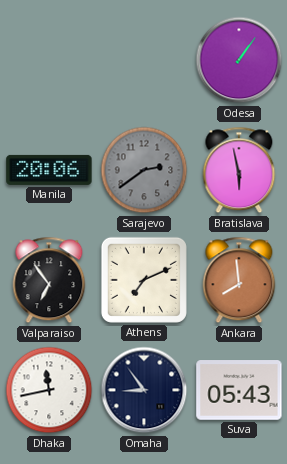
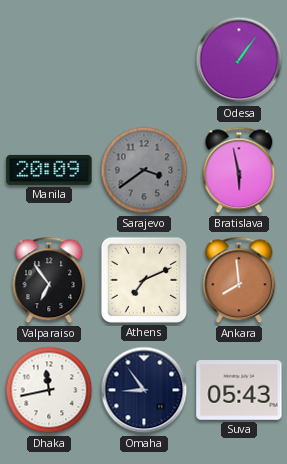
Manila: 20:06 -> 20:09
Sarajevo: 2:39 -> 3:39
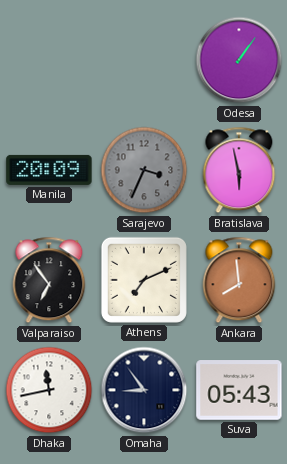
Sarajevo: 3:39 -> 3:34
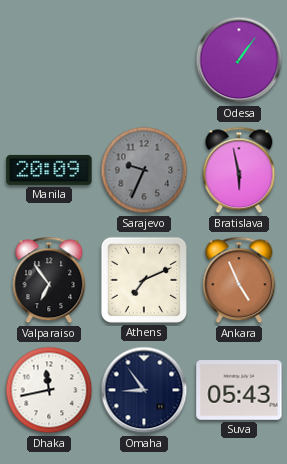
Sarajevo: 3:34 -> 9:34
Ankara: 7:59 -> 4:56
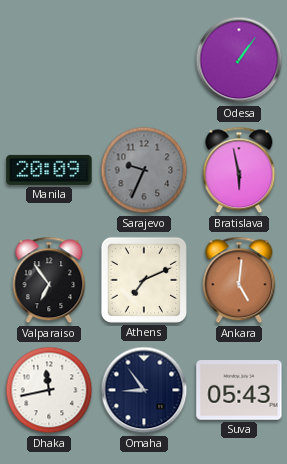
Ankara: 4:56 -> 5:01
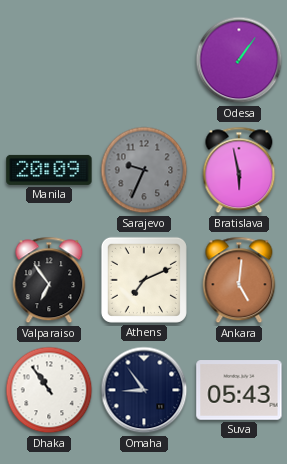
Dhaka: 11:43 -> 10:54
